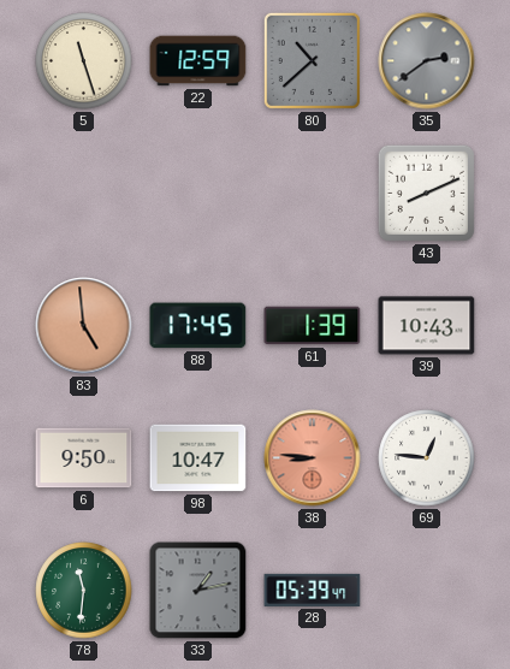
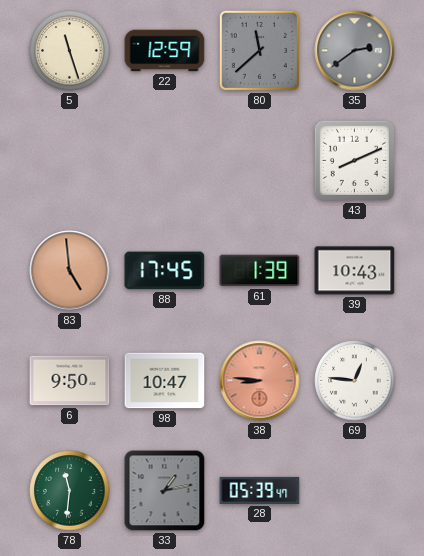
80: 10:38 -> 11:38
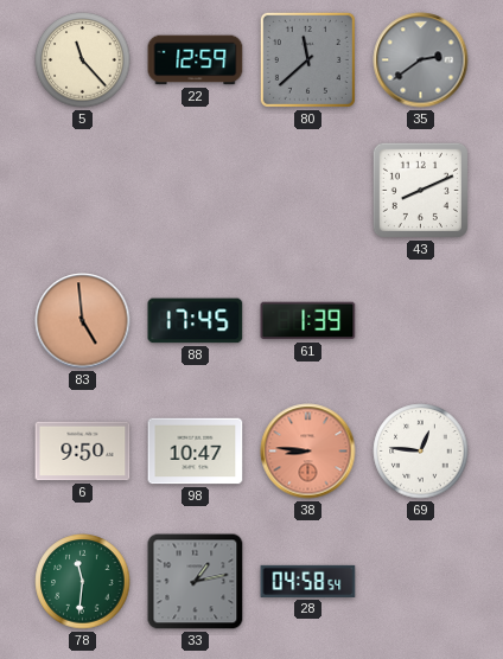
5: 11:27 -> 11:23
39: 10:43 -> none
28: 05:39 -> 04:58
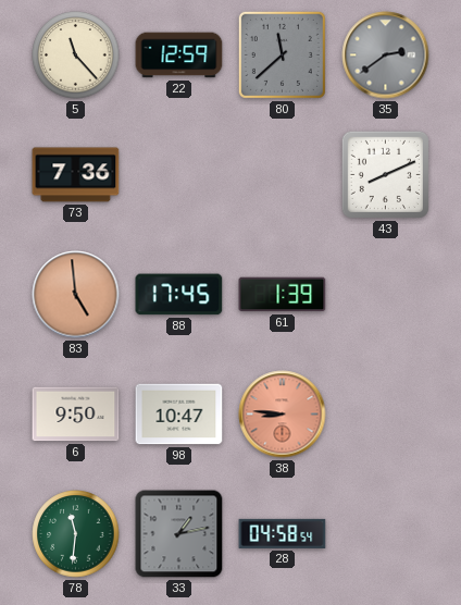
73: none -> 7:36
69: 12:46 -> none
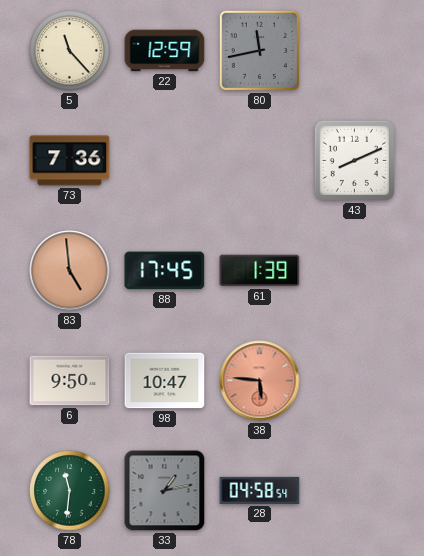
80: 11:38 -> 11:43
35: 2:39 -> none
38: 8:46 -> 5:46
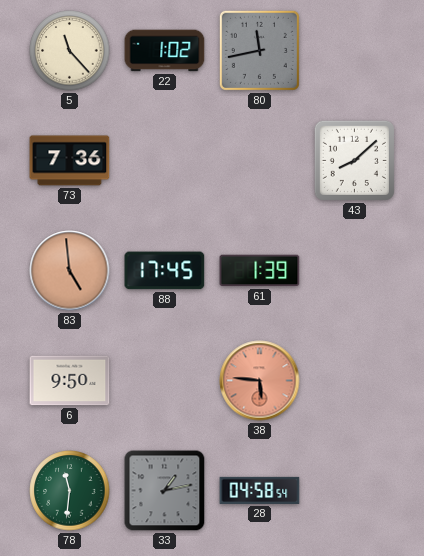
22: 12:59 -> 1:02
43: 8:11 -> 8:08
98: 10:47 -> none
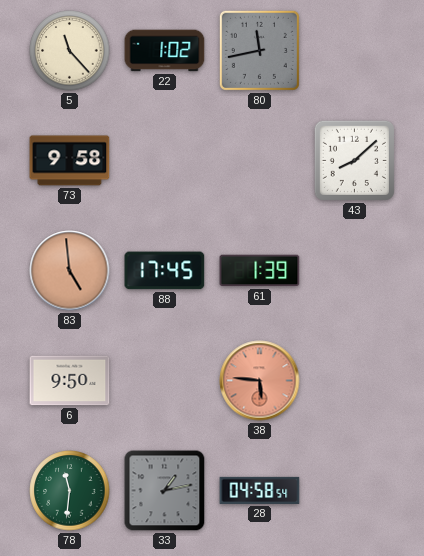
73: 7:36 -> 9:58
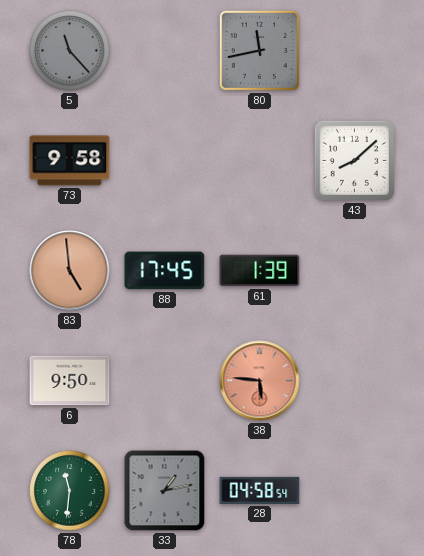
5 dial: cream -> grey
22: 1:02 -> none
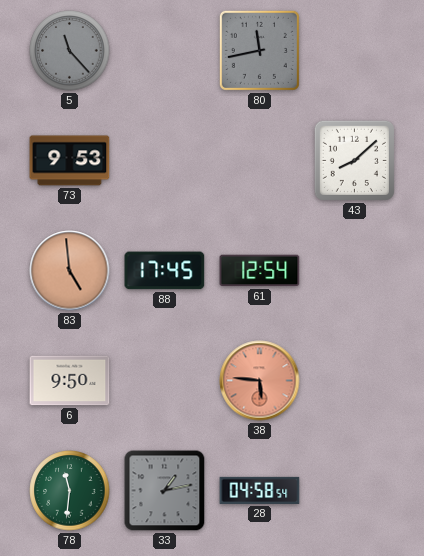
73: 9:58 -> 9:53
61: 1:39 -> 12:54
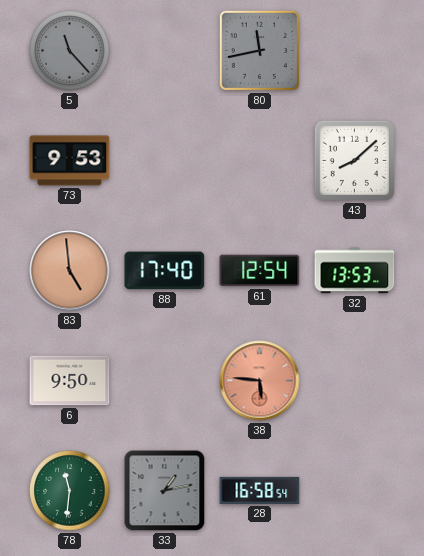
88: 17:45 -> 17:40
32: none -> 13:53
28: 04:58 -> 16:58
